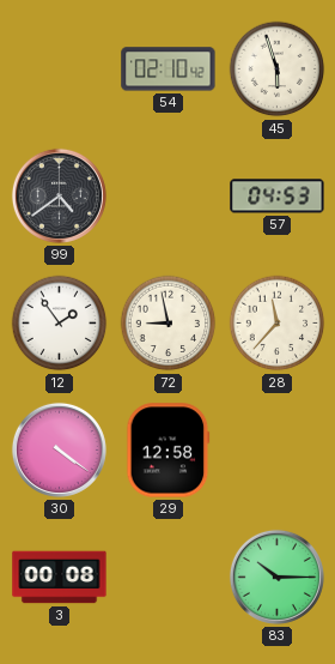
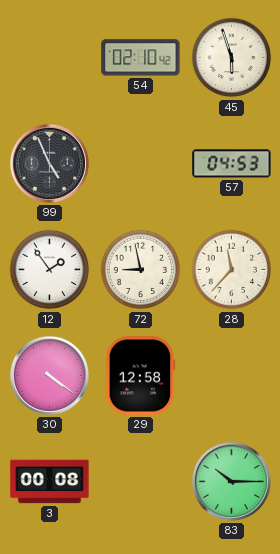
99: 4:39 -> 4:56
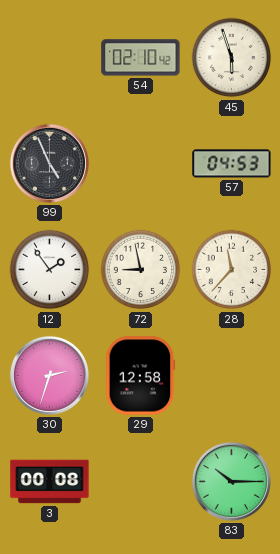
30: 4:21 -> 2:33
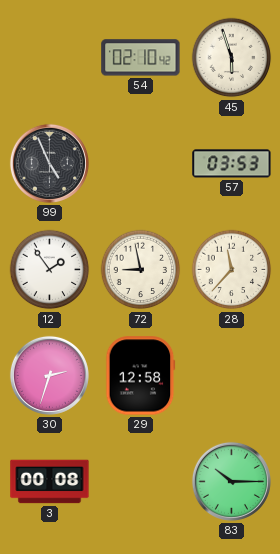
57: 04:53 -> 03:53
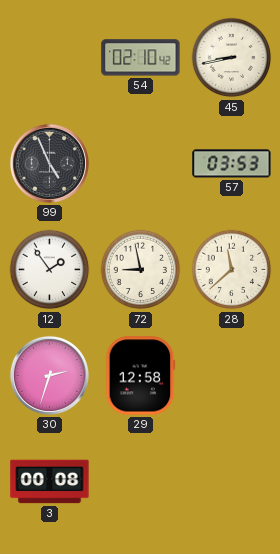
45: 5:57 -> 8:43
28: 11:37 -> 11:38
83: 10:15 -> none
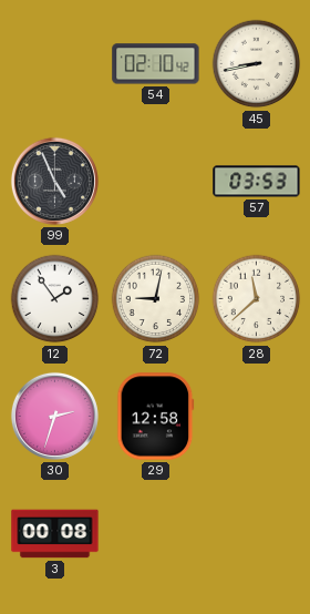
72: 8:58 -> 9:02
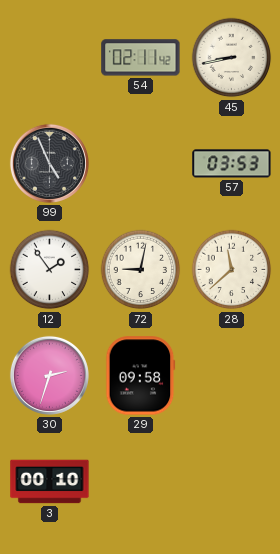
54: 02:10 -> 02:11
29: 12:58 -> 09:58
3: 00:08 -> 00:10
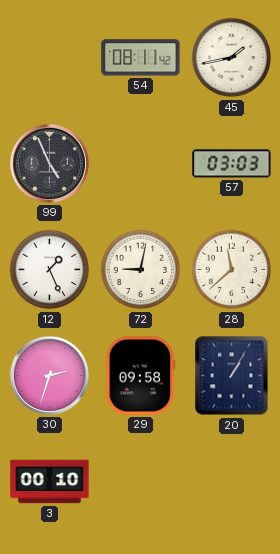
54: 02:11 -> 08:11
45: 8:43 -> 1:43
57: 03:53 -> 03:03
12: 1:54 -> 1:26
20: none -> 1:05
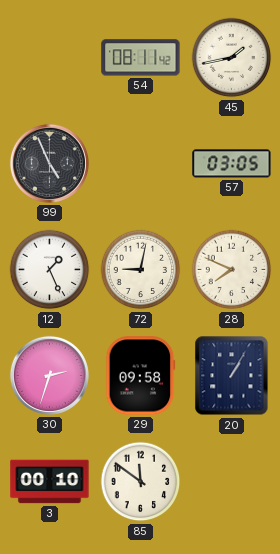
57: 03:03 -> 03:05
28: 11:38 -> 7:49
85: none -> 11:51
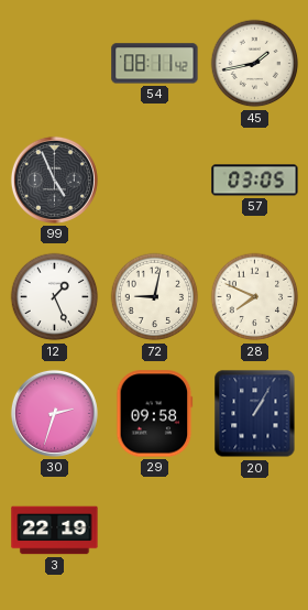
3: 00:10 -> 22:19
85: 11:51 -> none
